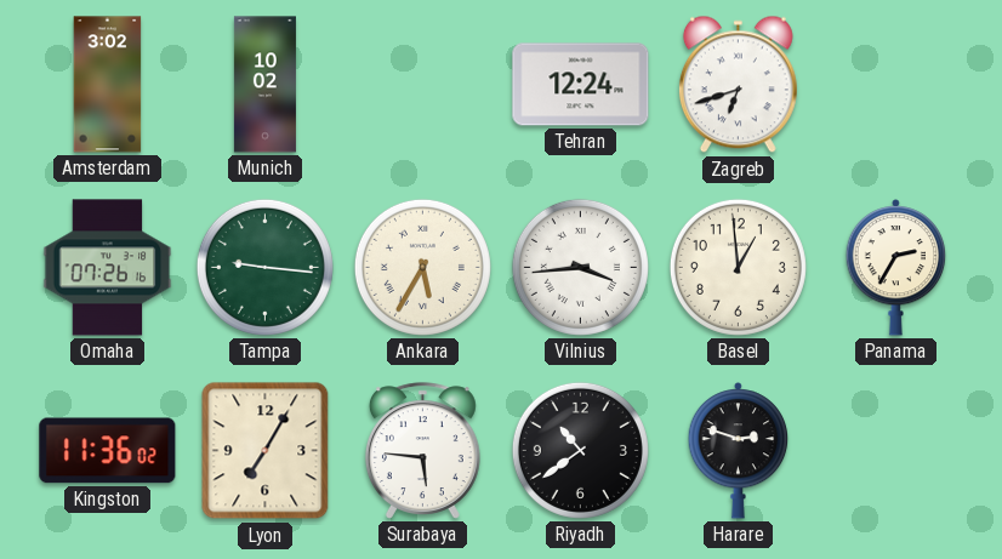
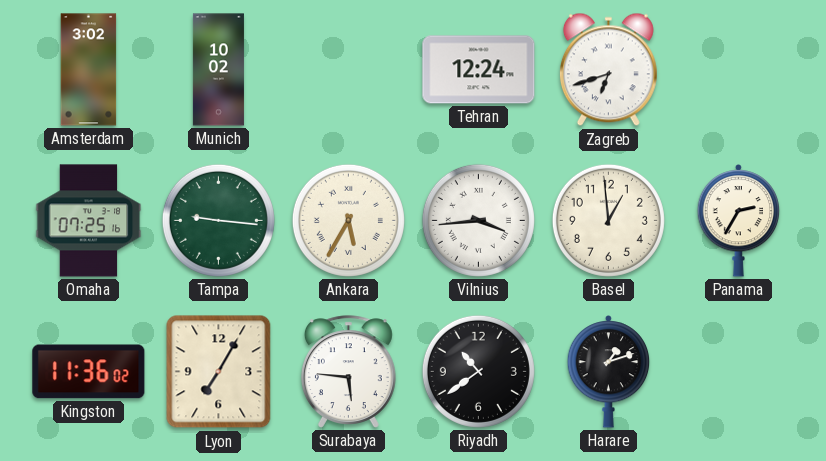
Omaha: 07:26 -> 07:25
Harare: 2:48 -> 1:12
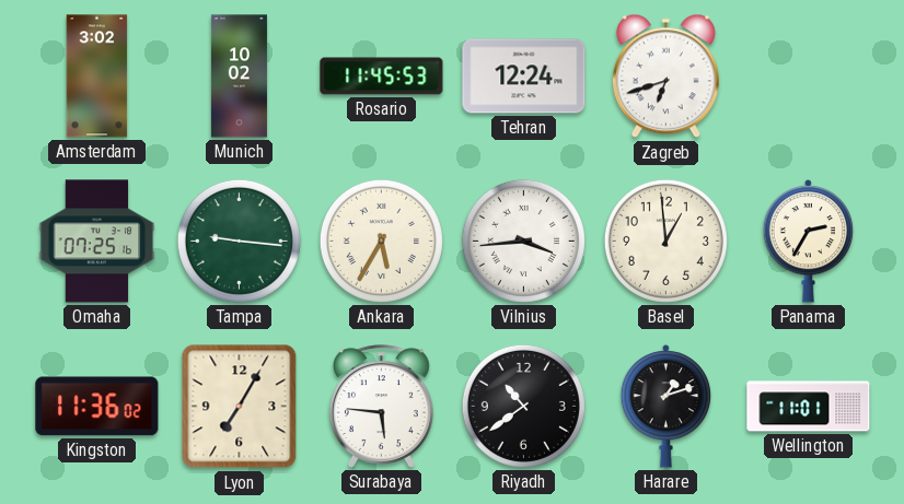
Rosario: none -> 11:45
Wellington: none -> 11:01
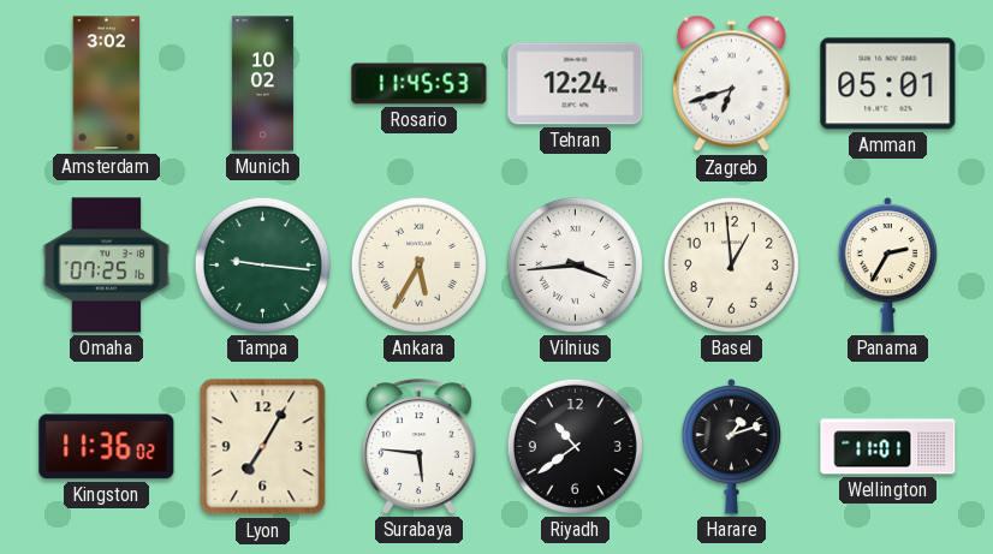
Amman: none -> 05:01
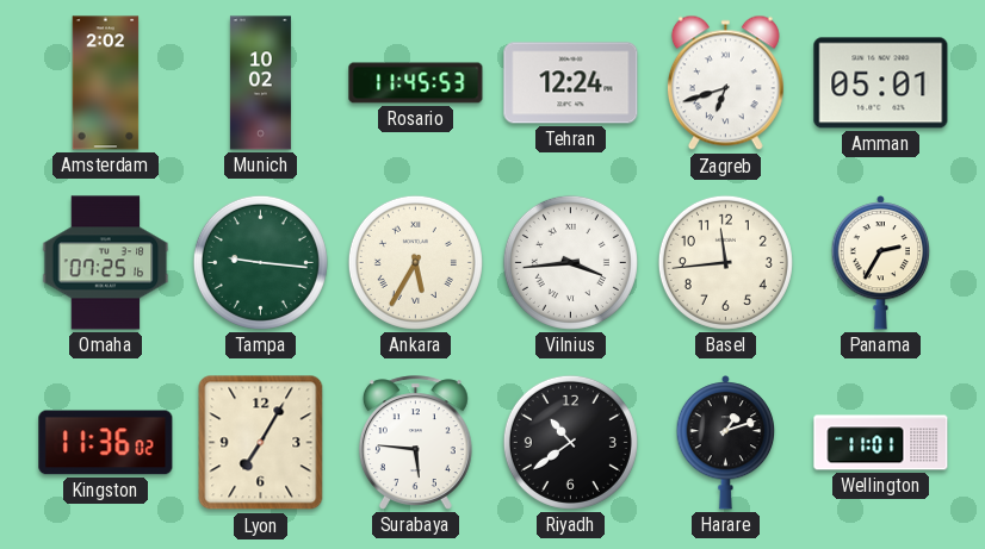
Amsterdam: 3:02 -> 2:02
Basel: 12:59 -> 11:44
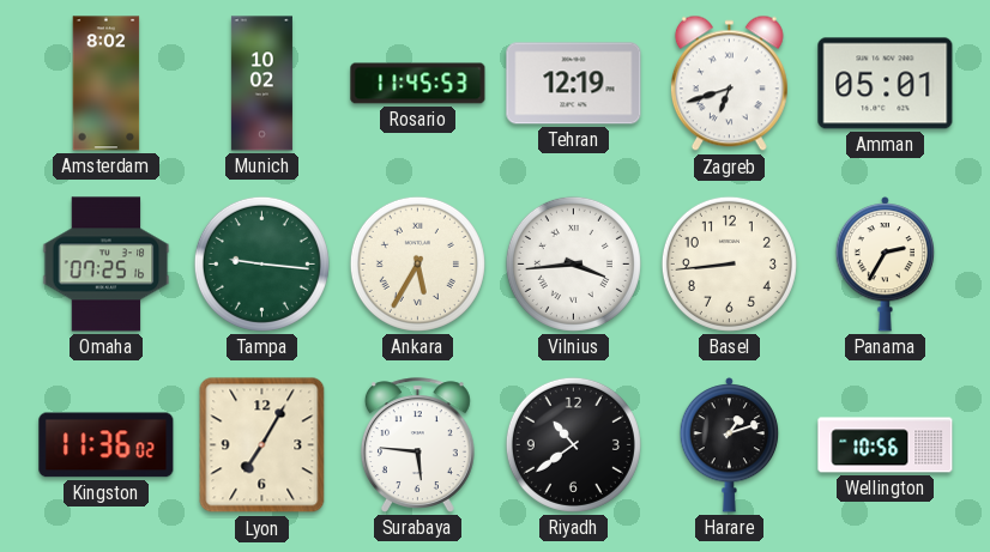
Amsterdam: 2:02 -> 8:02
Tehran: 12:24 -> 12:19
Basel: 11:44 -> 8:44
Wellington: 11:01 -> 10:56
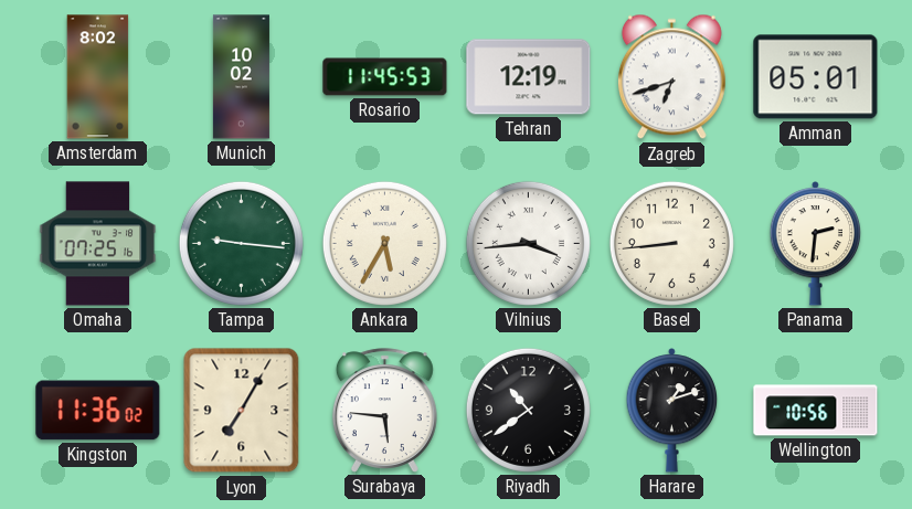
Panama: 2:35 -> 2:31
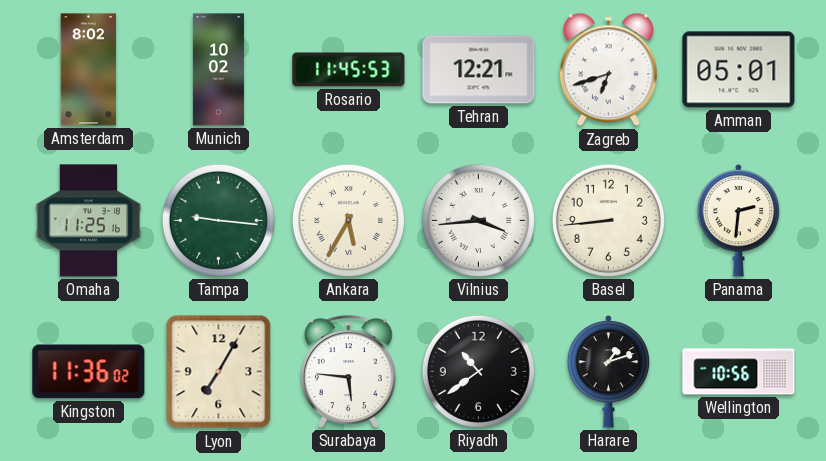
Tehran: 12:19 -> 12:21
Omaha: 07:25 -> 11:25
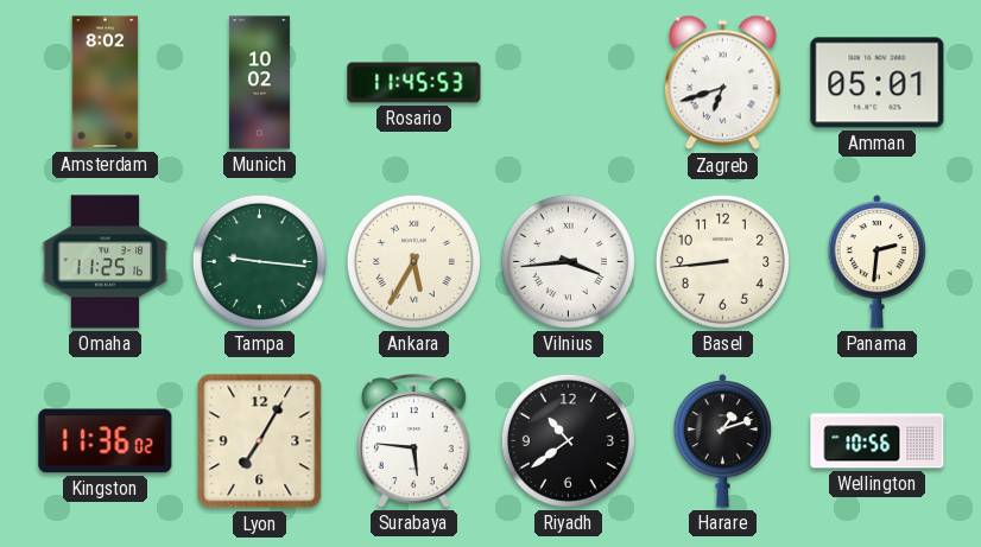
Tehran: 12:21 -> none
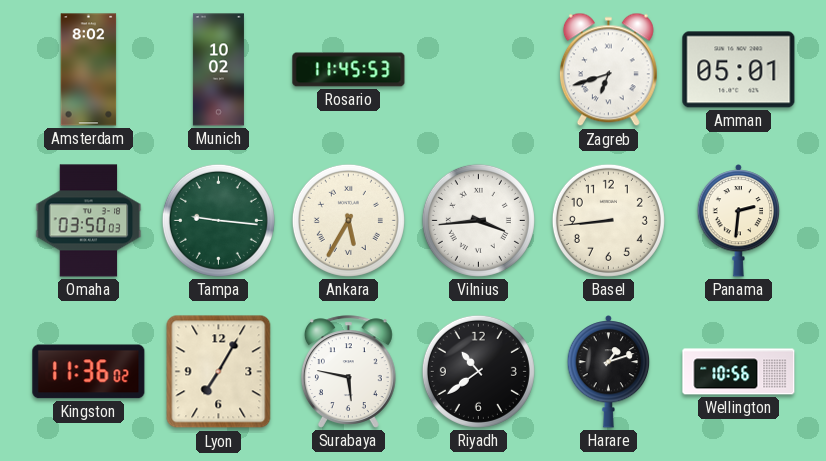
Omaha: 11:25 -> 03:50
Surabaya: 5:46 -> 5:47
